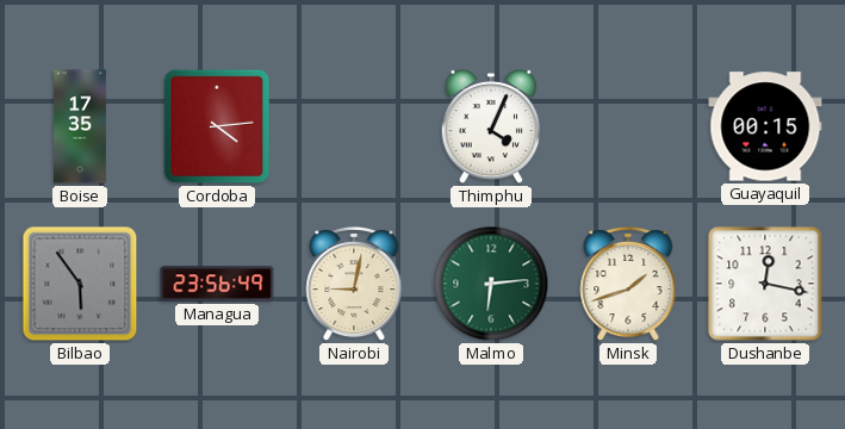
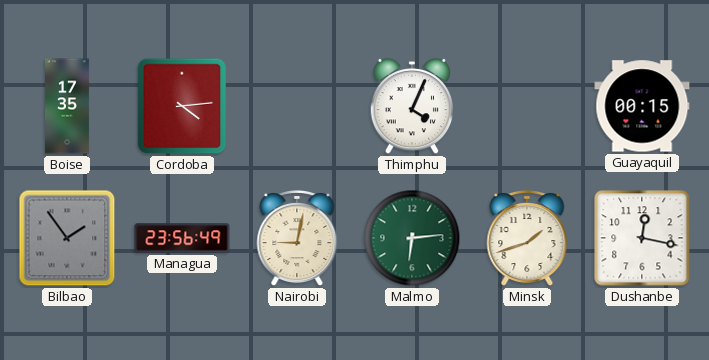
Bilbao: 5:54 -> 1:54
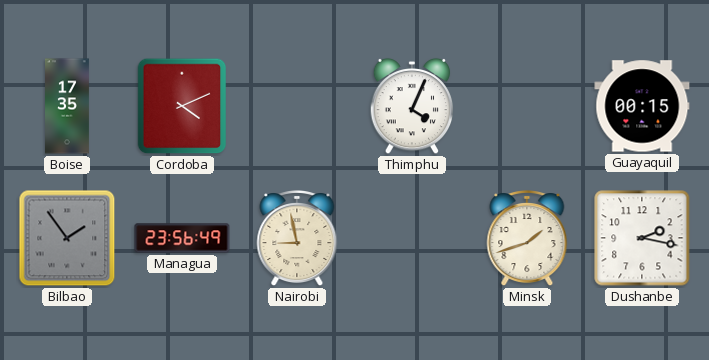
Cordoba: 4:14 -> 4:11
Nairobi: 9:02 -> 8:58
Malmo: 6:14 -> none
Dushanbe: 12:17 -> 2:17
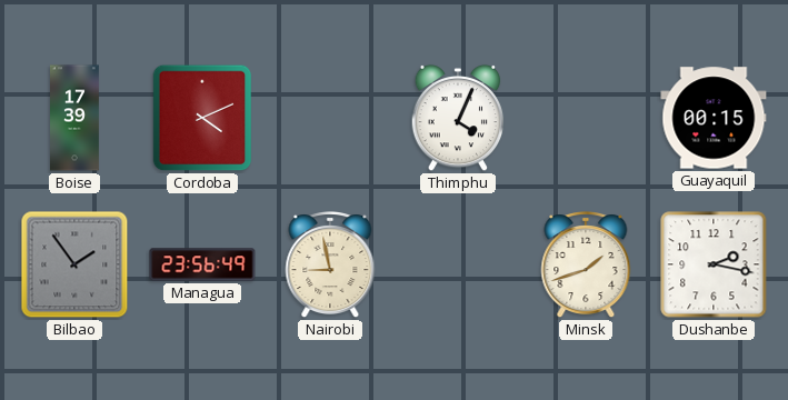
Boise: 17:35 -> 17:39
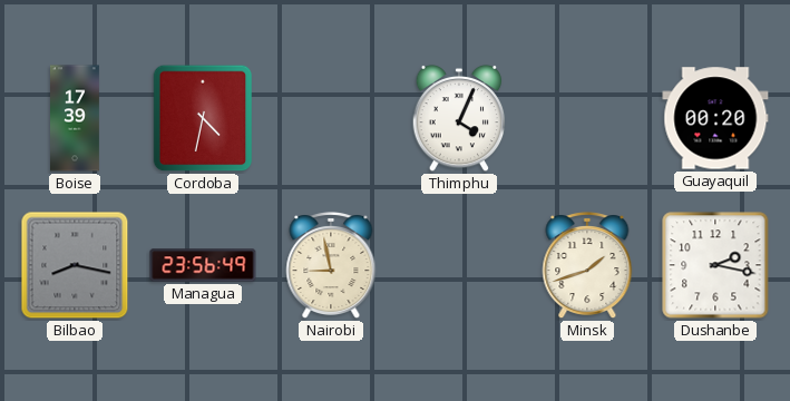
Cordoba: 4:11 -> 4:32
Guayaquil: 00:15 -> 00:20
Bilbao: 1:54 -> 8:17
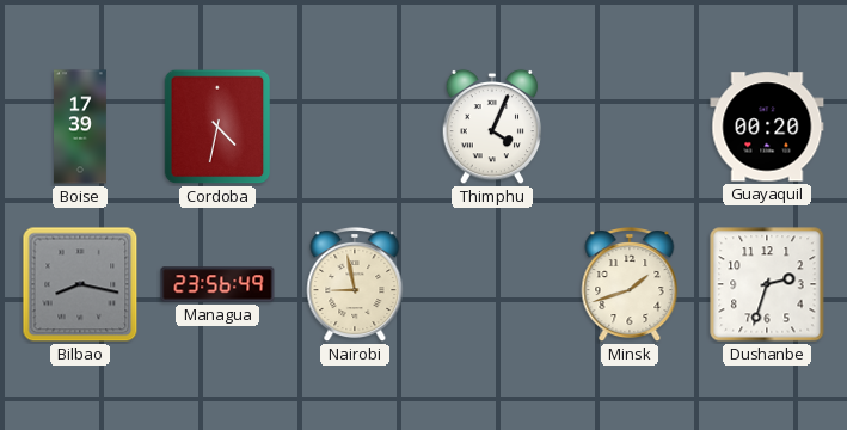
Dushanbe: 2:17 -> 2:33
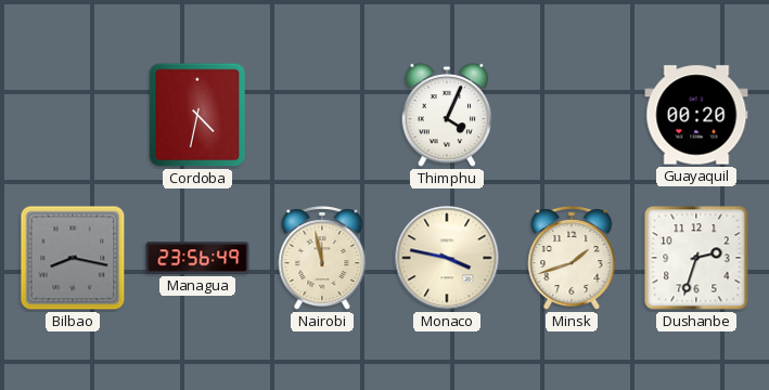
Boise: 17:39 -> none
Nairobi: 8:58 -> 11:58
Monaco: none -> 3:47
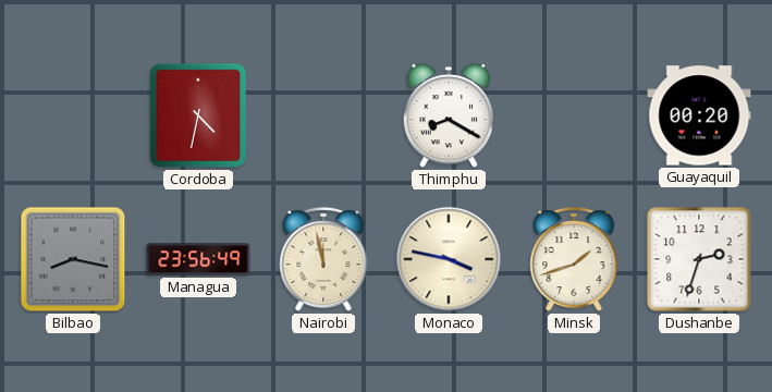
Thimphu: 4:04 -> 8:20
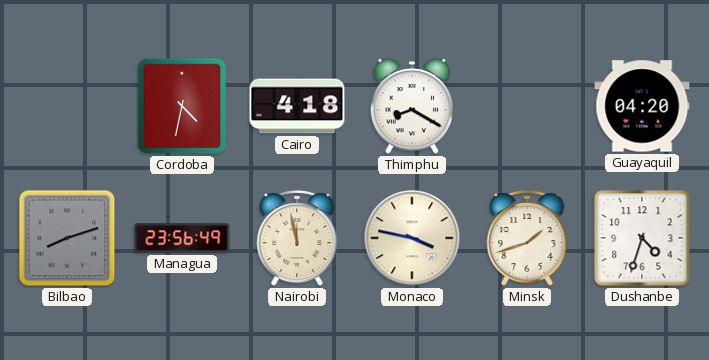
Cairo: none -> 4:18
Guayaquil: 00:20 -> 04:20
Bilbao: 8:17 -> 8:12
Dushanbe: 2:33 -> 4:33
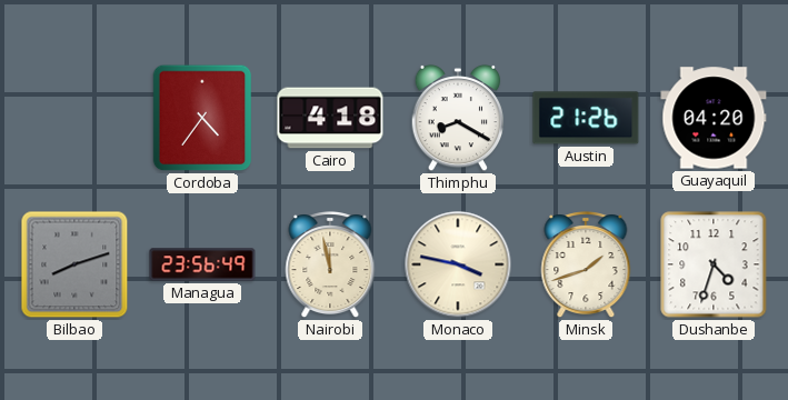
Cordoba: 4:32 -> 4:36
Austin: none -> 21:26
